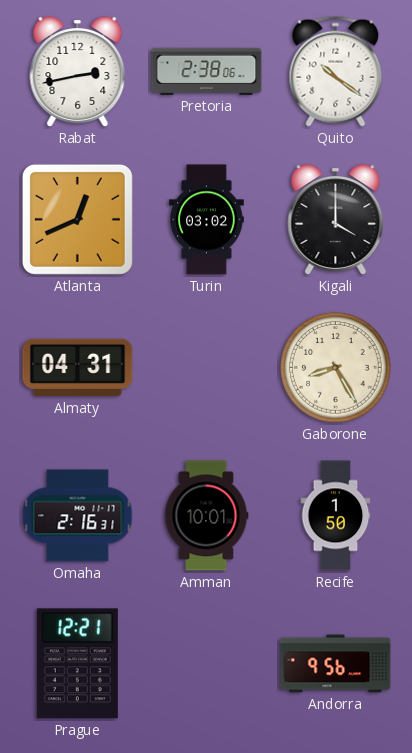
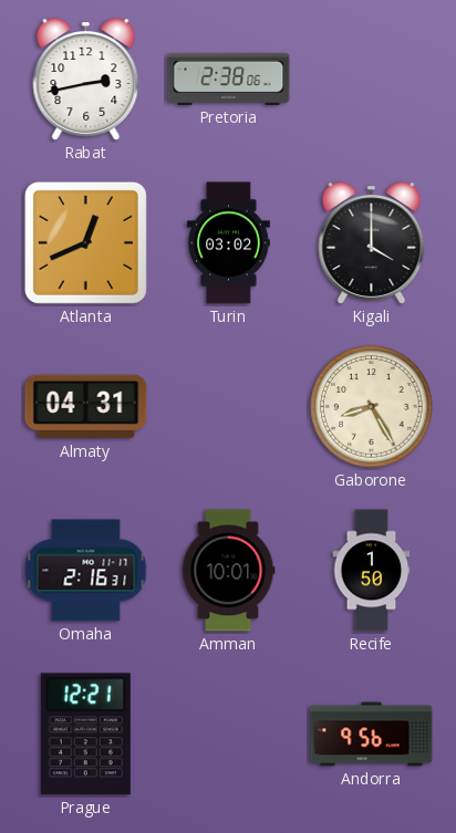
Quito: 10:21 -> none
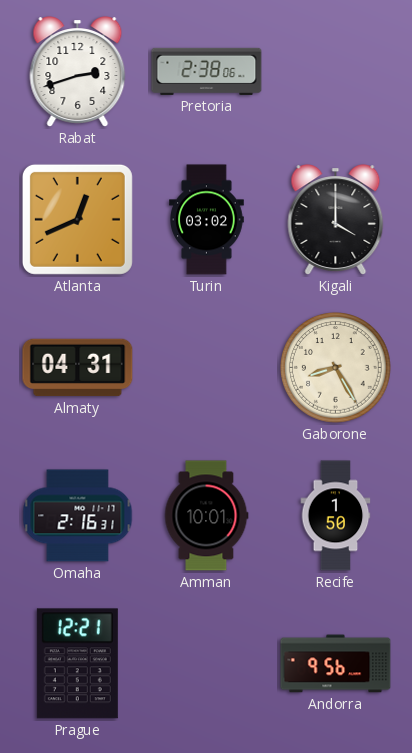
Rabat: 2:43 -> 2:42
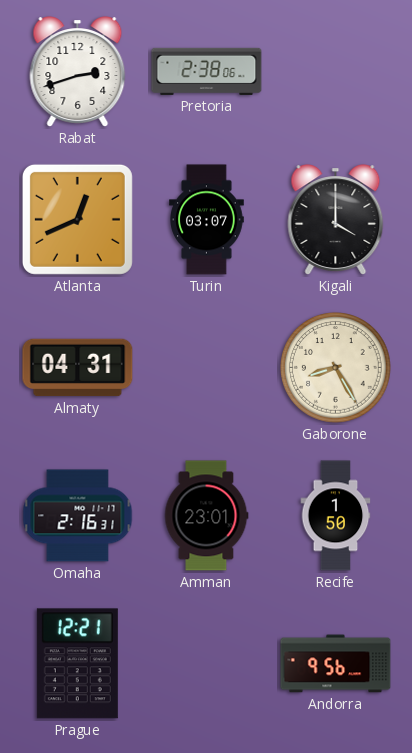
Turin: 03:02 -> 03:07
Amman: 10:01 -> 23:01
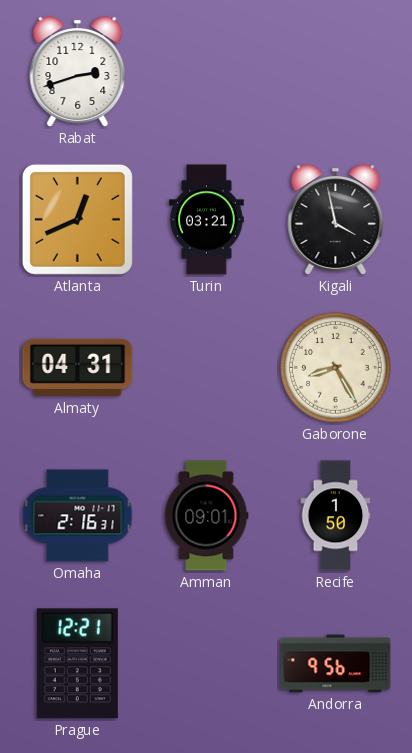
Pretoria: 2:38 -> none
Turin: 03:07 -> 03:21
Kigali: 4:00 -> 3:58
Amman: 23:01 -> 09:01
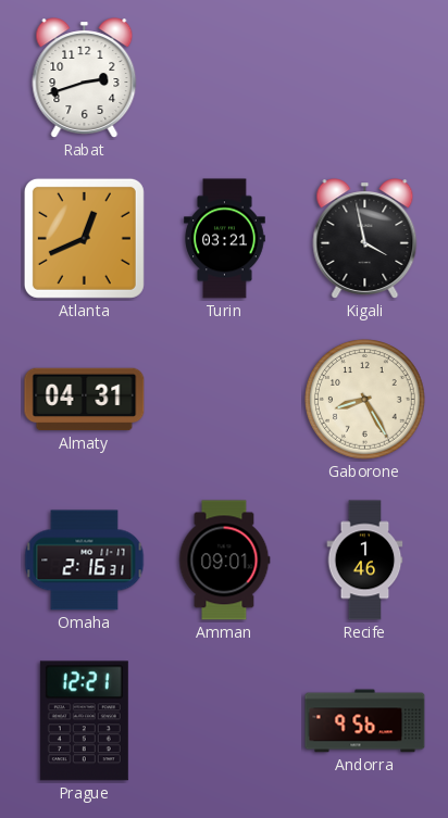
Recife: 1:50 -> 1:46
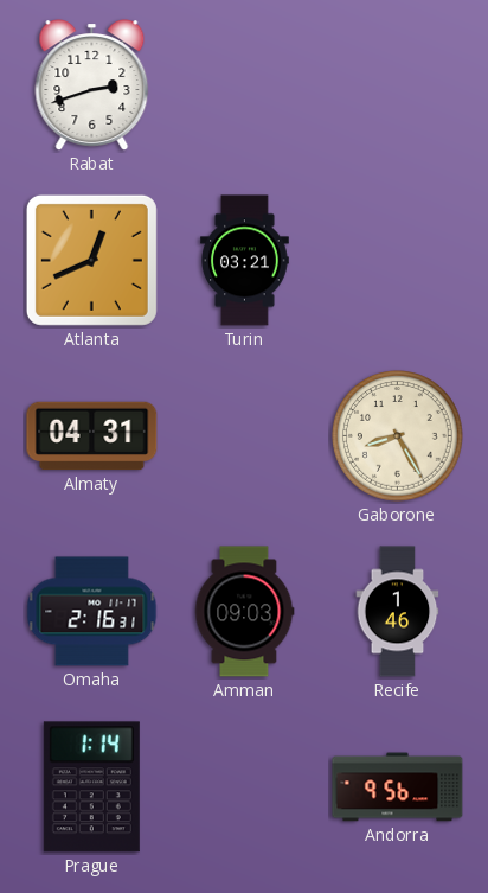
Kigali: 3:58 -> none
Amman: 09:01 -> 09:03
Prague: 12:21 -> 1:14
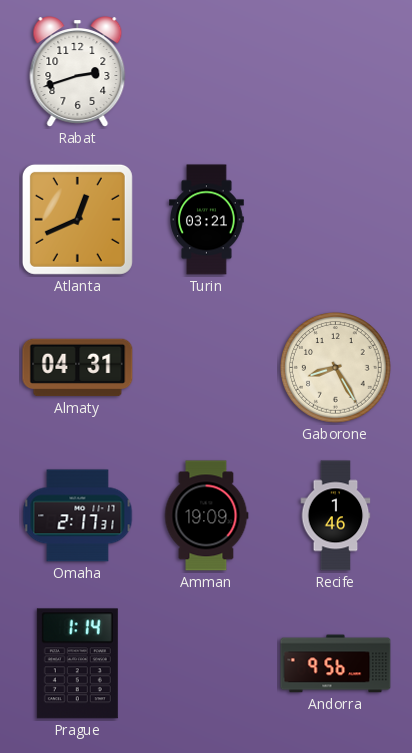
Omaha: 2:16 -> 2:17
Amman: 09:03 -> 19:09
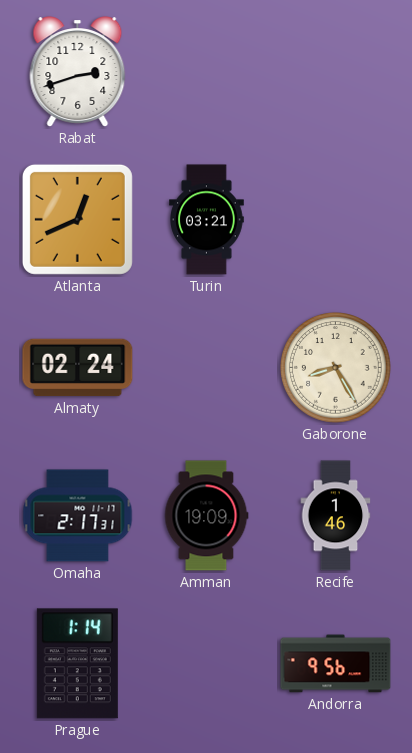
Almaty: 04:31 -> 02:24
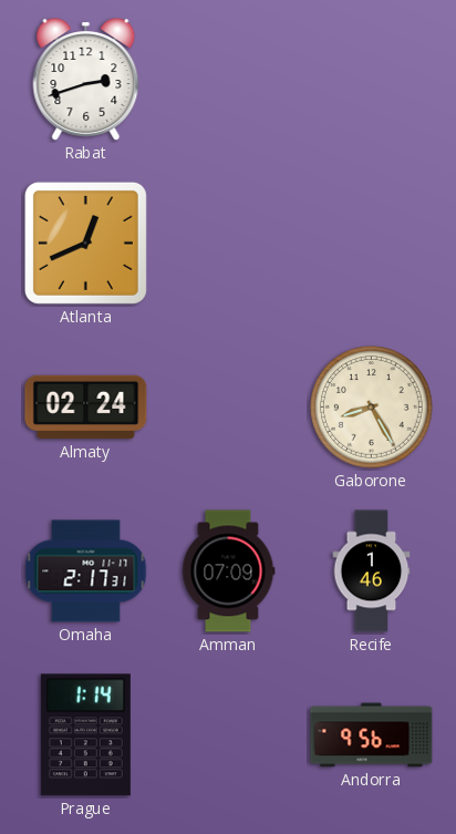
Turin: 03:21 -> none
Amman: 19:09 -> 07:09
